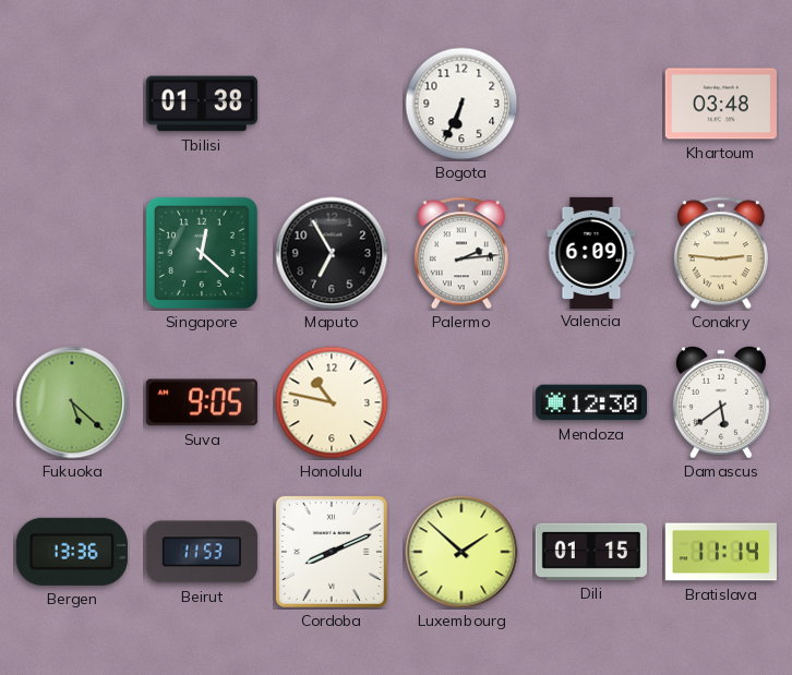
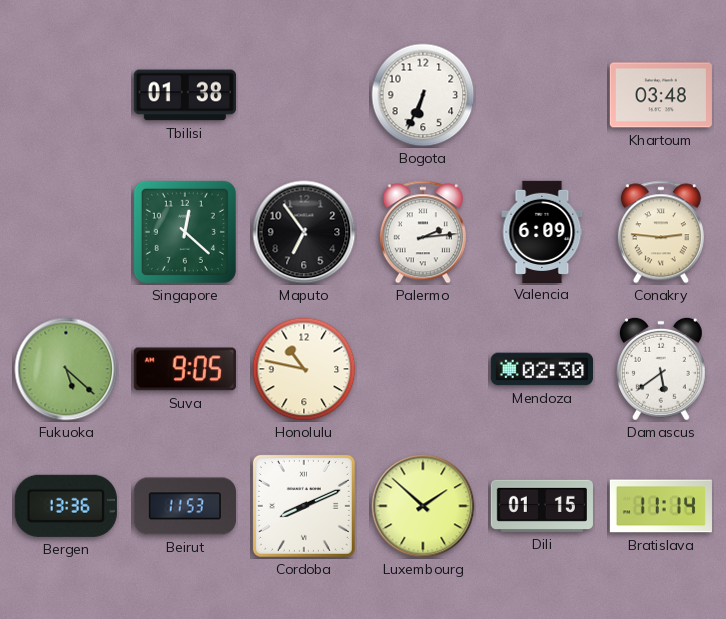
Maputo: 6:55 -> 6:54
Mendoza: 12:30 -> 02:30
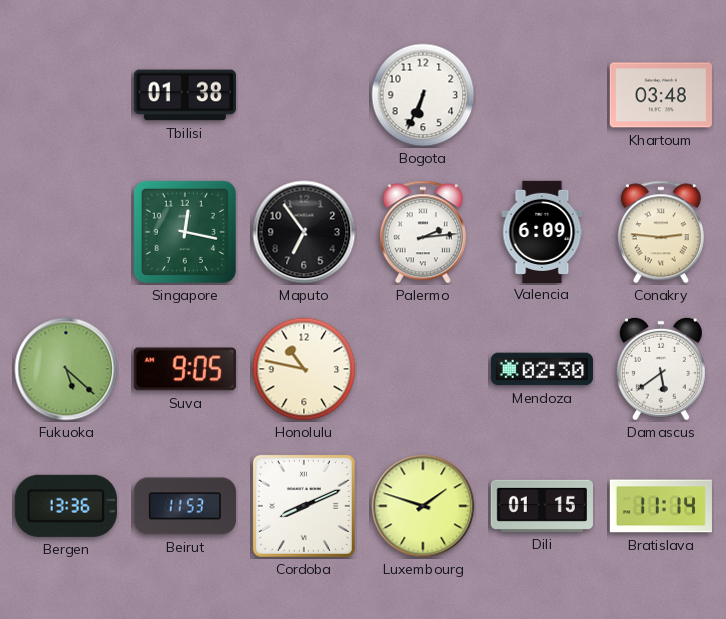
Singapore: 12:22 -> 12:17
Luxembourg: 1:52 -> 1:48
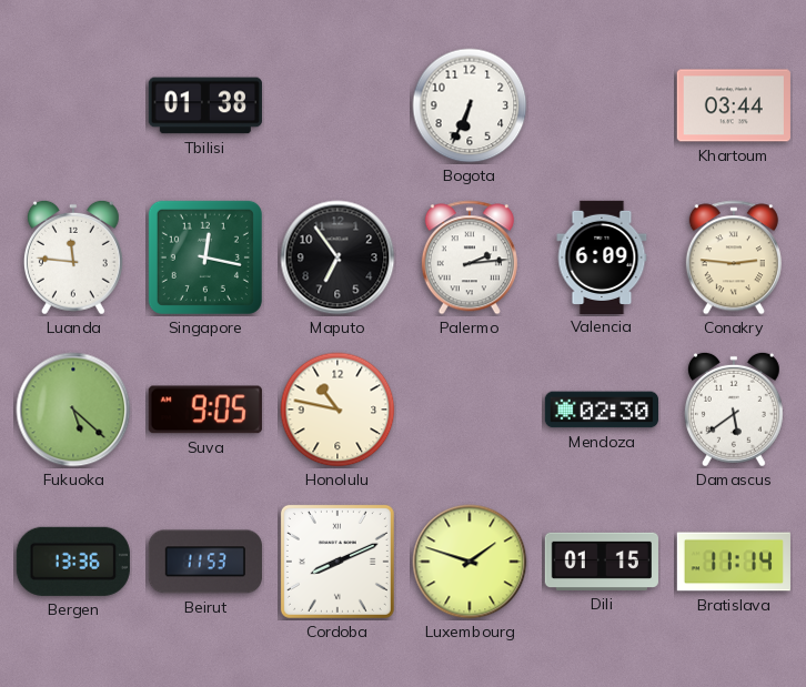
Khartoum: 03:48 -> 03:44
Luanda: none -> 11:46
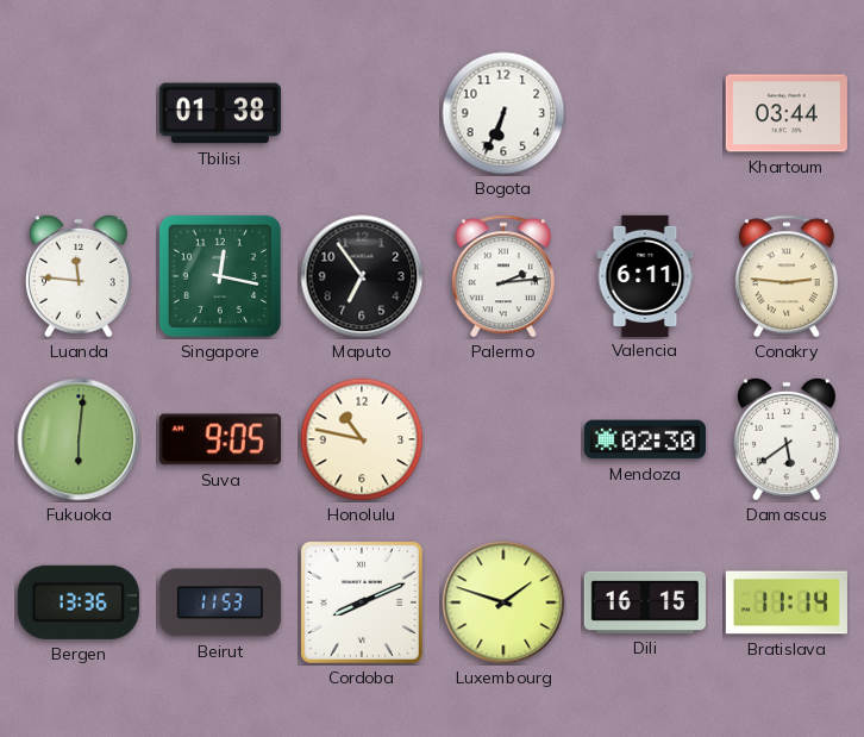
Valencia: 6:09 -> 6:11
Fukuoka: 5:22 -> 6:01
Dili: 01:15 -> 16:15
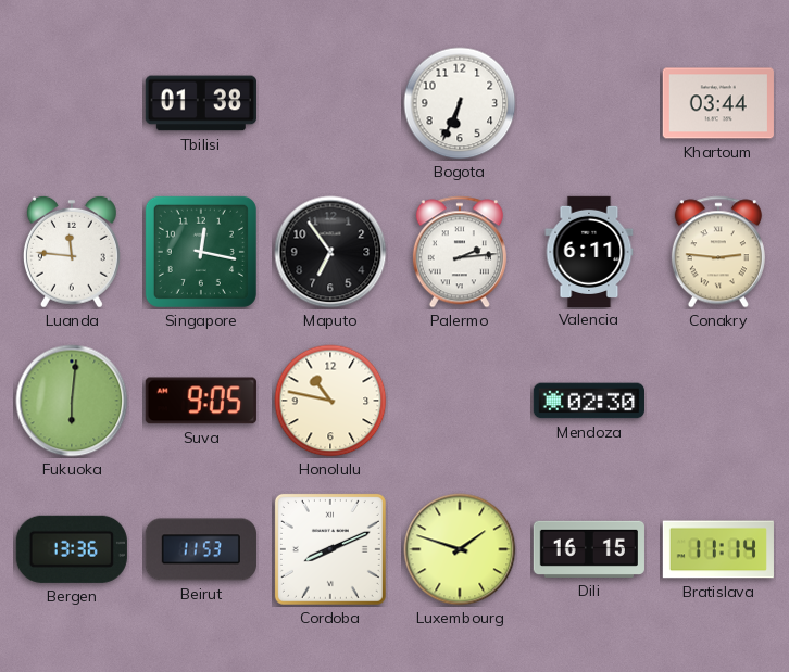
Damascus: 5:39 -> none
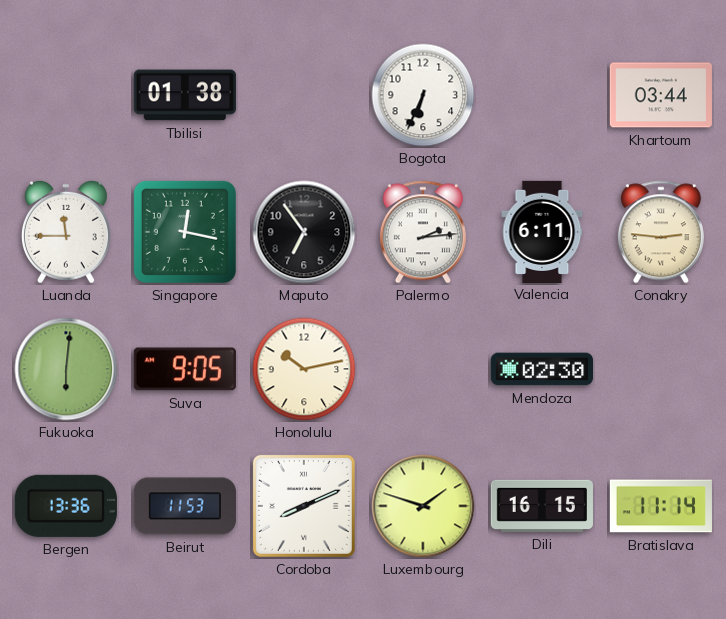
Luanda: 11:46 -> 11:45
Honolulu: 10:47 -> 10:13
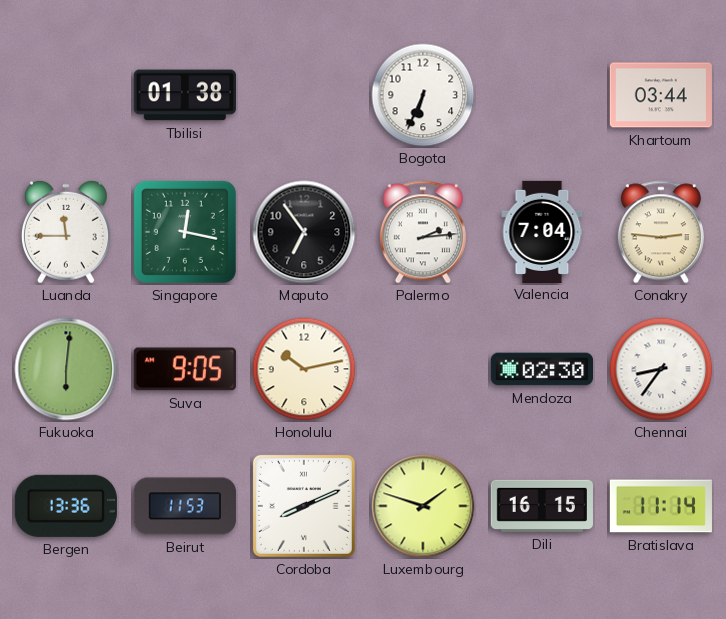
Valencia: 6:11 -> 7:04
Chennai: none -> 8:36
